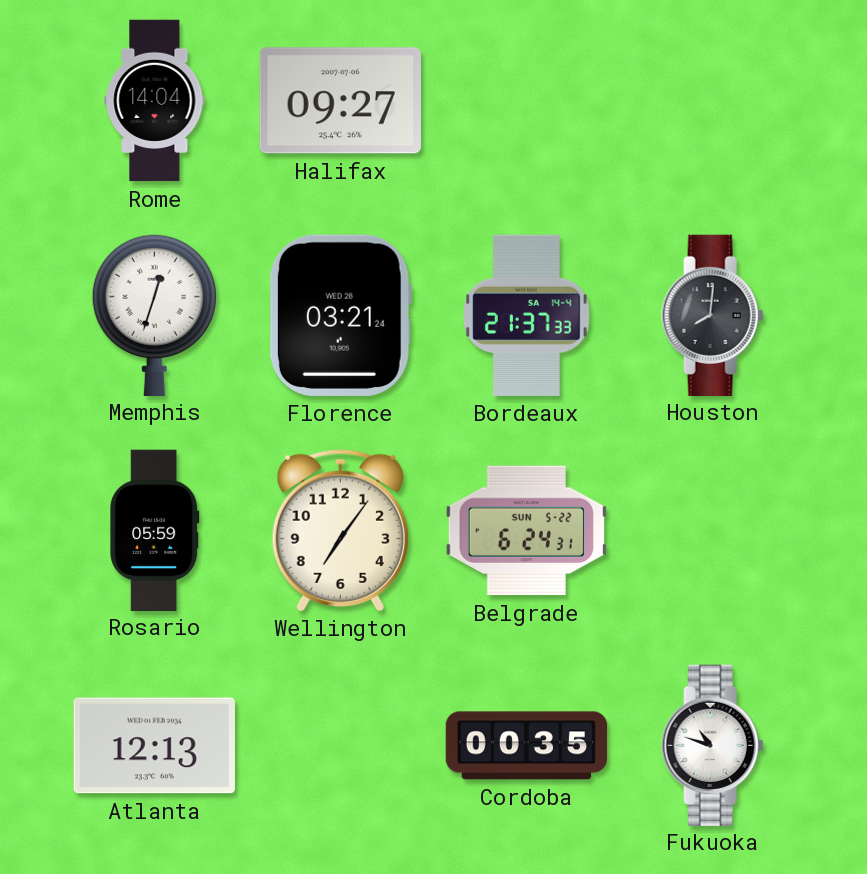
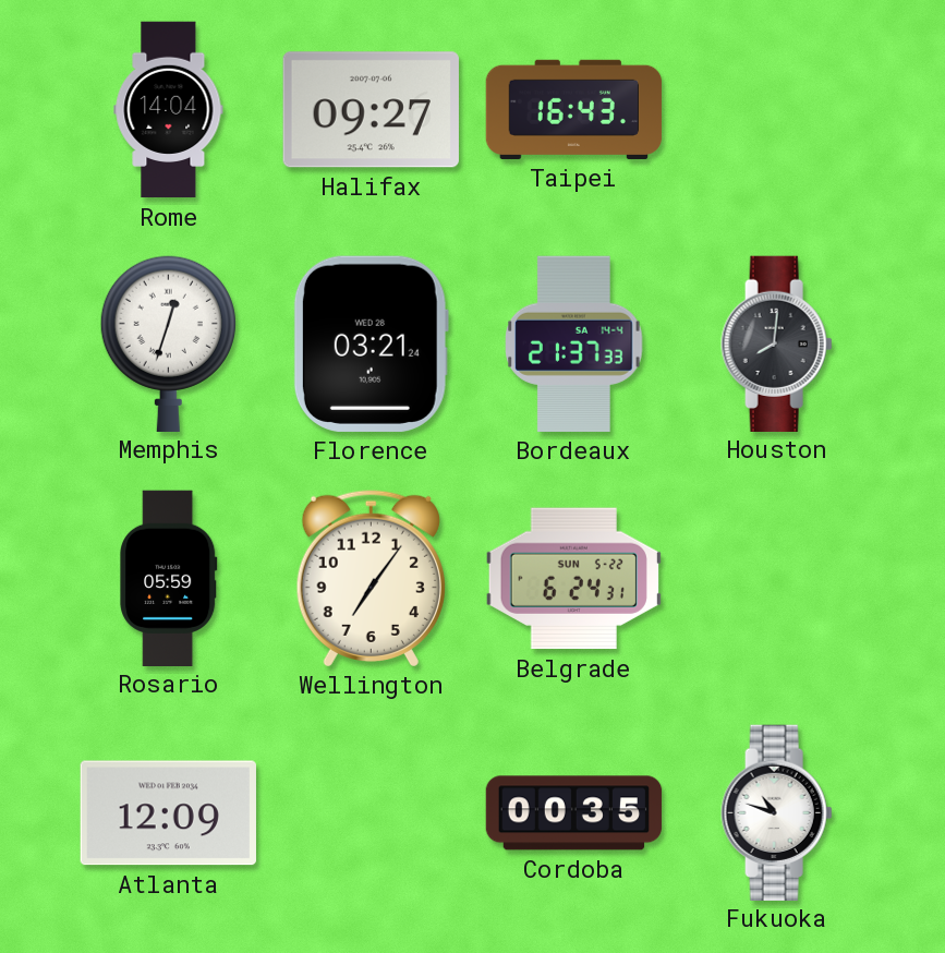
Taipei: none -> 16:43
Atlanta: 12:13 -> 12:09
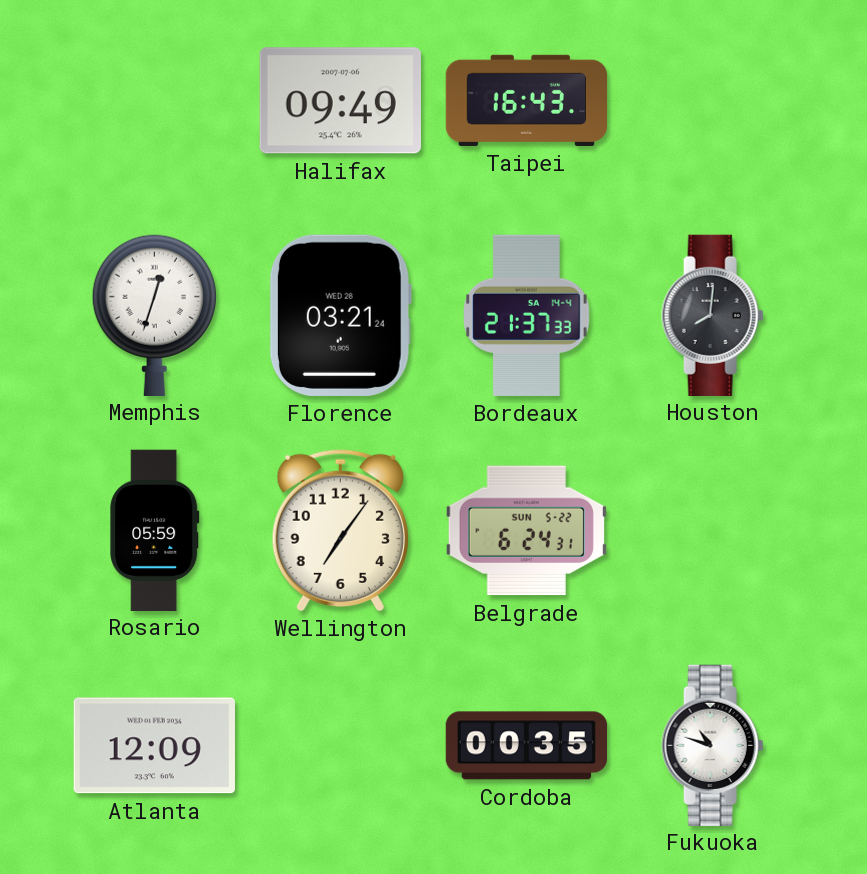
Rome: 14:04 -> none
Halifax: 09:27 -> 09:49
